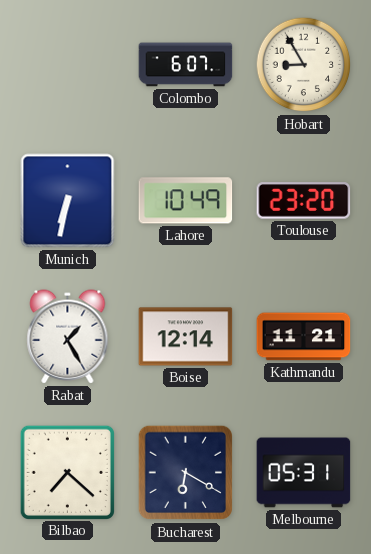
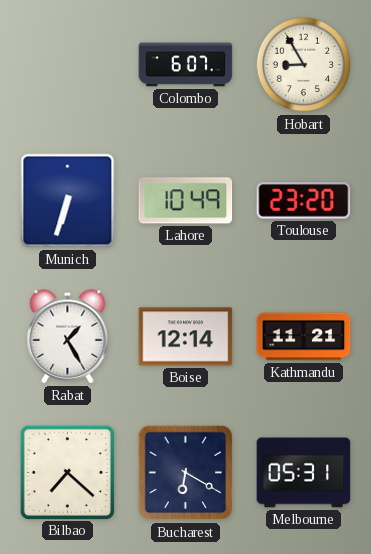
Munich: 6:32 -> 6:33
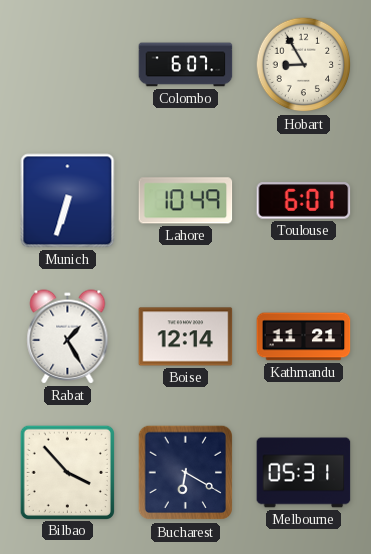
Toulouse: 23:20 -> 6:01
Bilbao: 7:22 -> 3:53
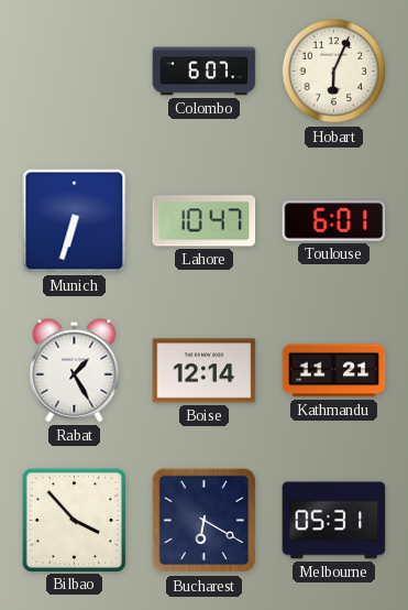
Hobart: 8:55 -> 6:04
Lahore: 10:49 -> 10:47
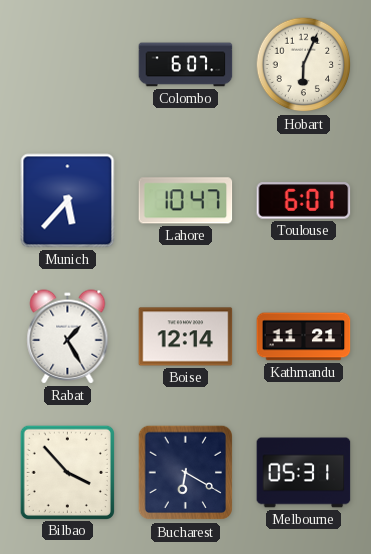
Munich: 6:33 -> 5:37
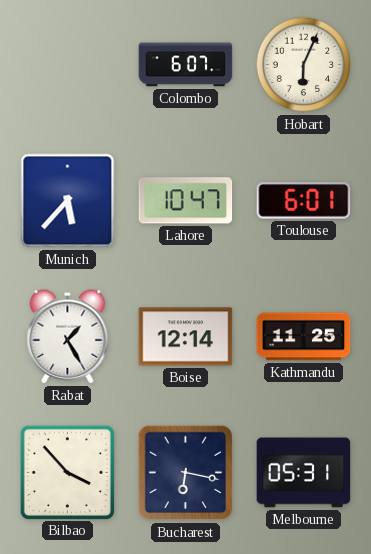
Kathmandu: 11:21 -> 11:25
Bucharest: 6:20 -> 6:17
